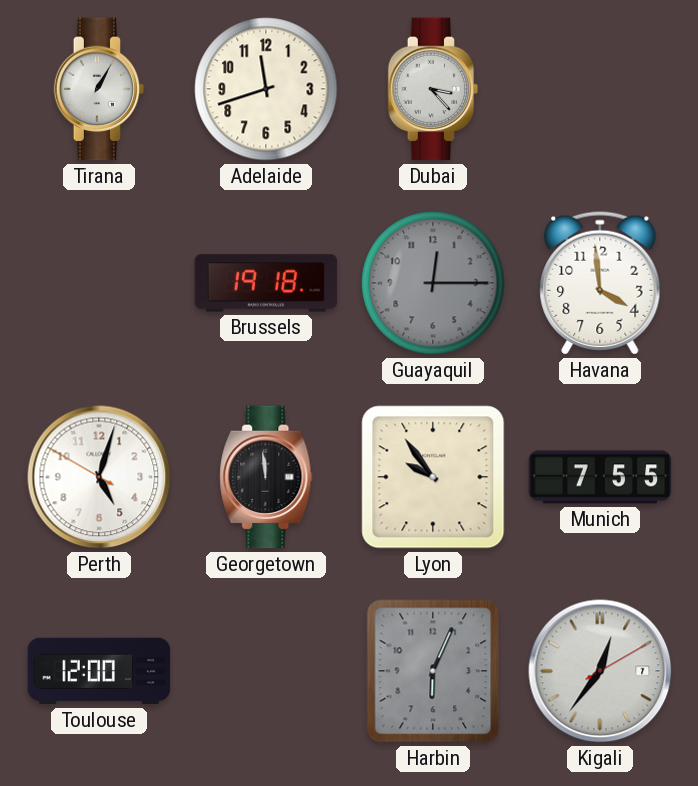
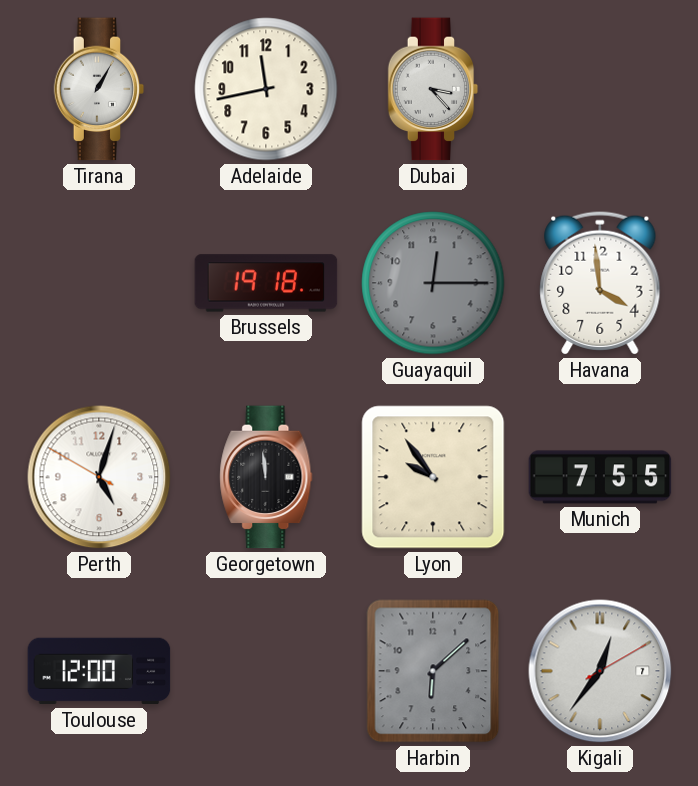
Adelaide: 11:42 -> 11:43
Harbin: 6:04 -> 6:08
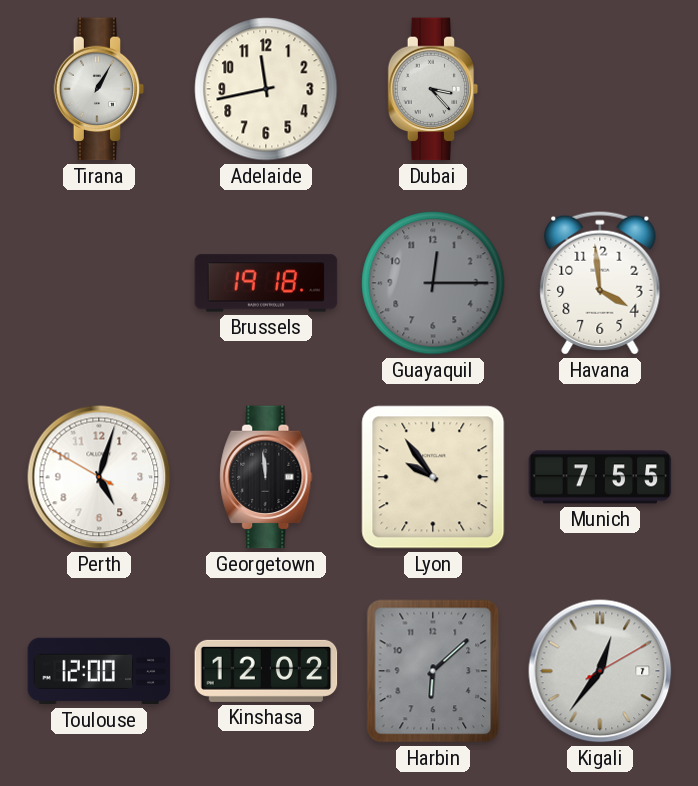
Kinshasa: none -> 12:02
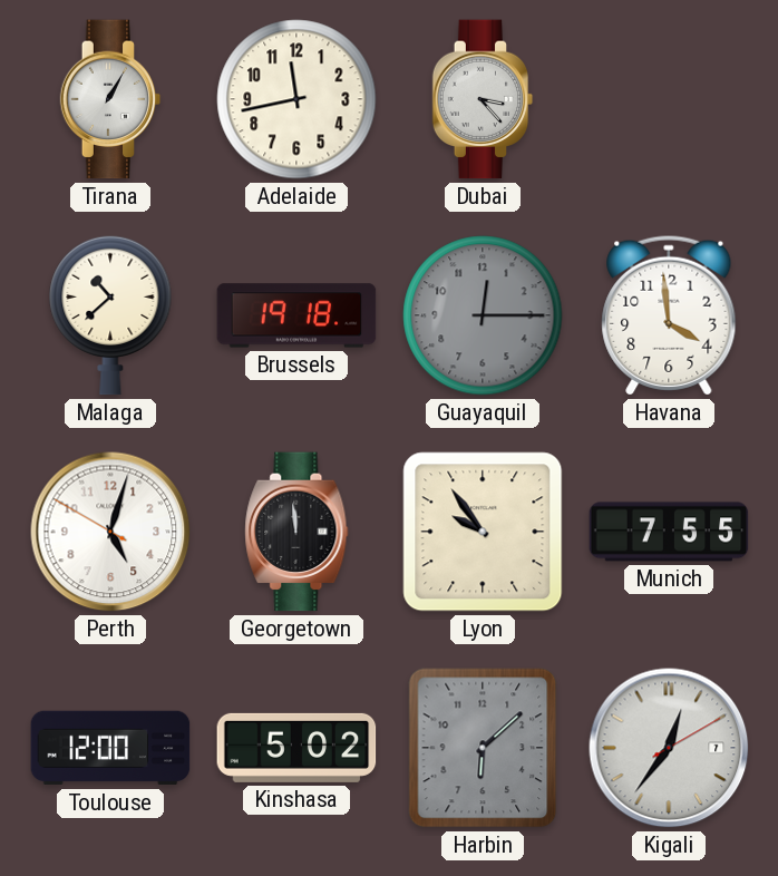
Malaga: none -> 10:38
Kinshasa: 12:02 -> 5:02
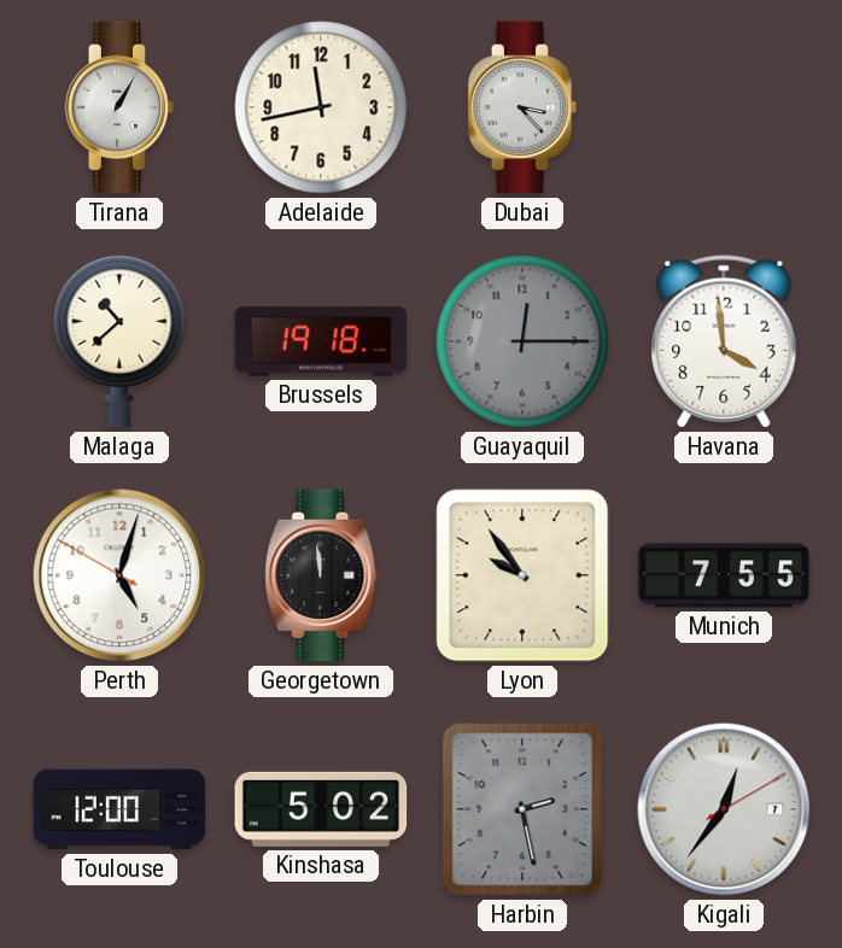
Harbin: 6:08 -> 2:28
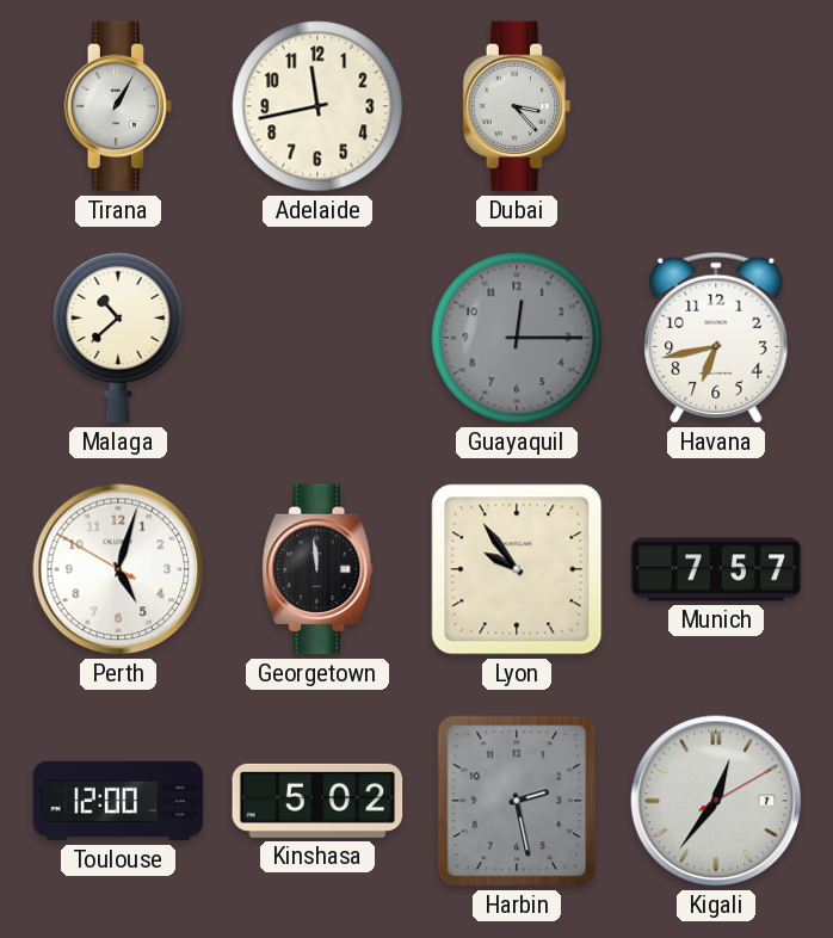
Brussels: 19:18 -> none
Havana: 3:59 -> 6:43
Munich: 7:55 -> 7:57
